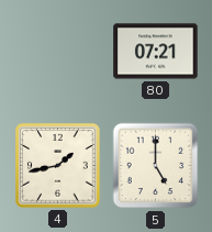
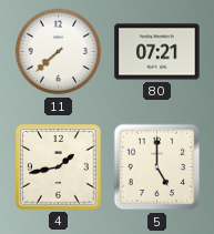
11: none -> 7:38
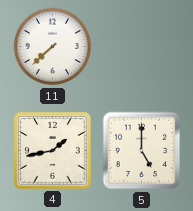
80: 07:21 -> none
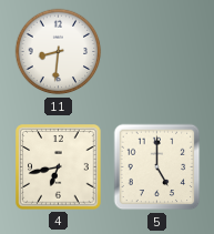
11: 7:38 -> 8:31
4: 1:43 -> 6:43
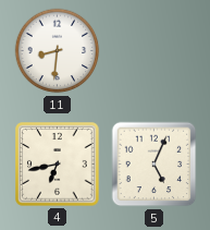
5: 5:00 -> 5:04
